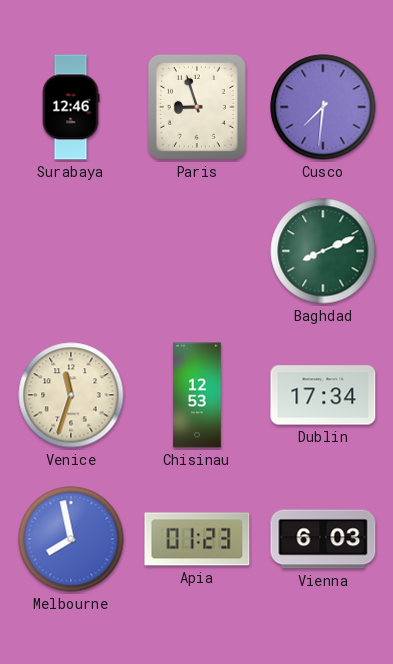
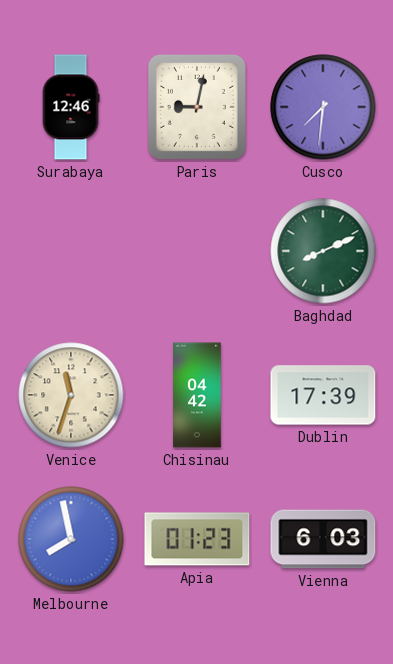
Paris: 8:57 -> 9:02
Chisinau: 12:53 -> 04:42
Dublin: 17:34 -> 17:39
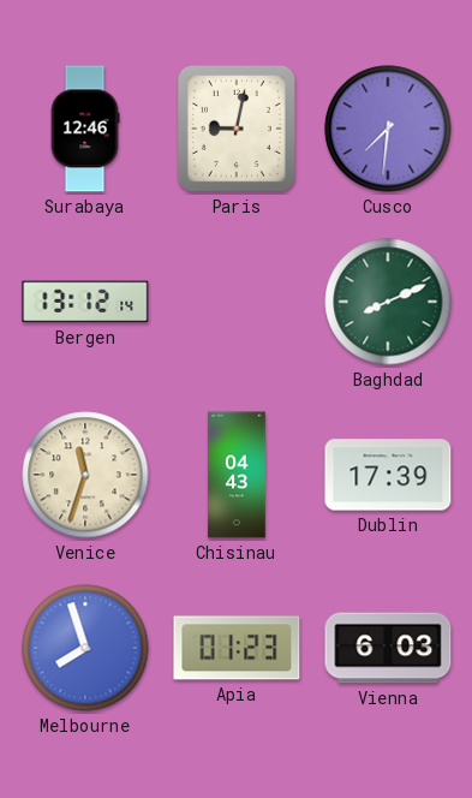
Bergen: none -> 13:12
Chisinau: 04:42 -> 04:43
Melbourne: 7:58 -> 7:57
